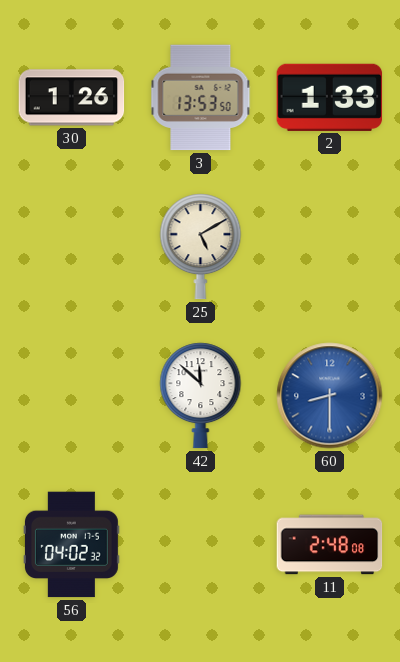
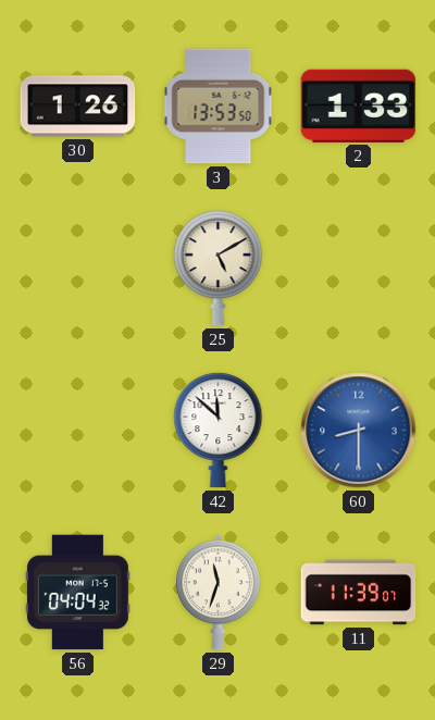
56: 04:02 -> 04:04
29: none -> 11:33
11: 2:48 -> 11:39
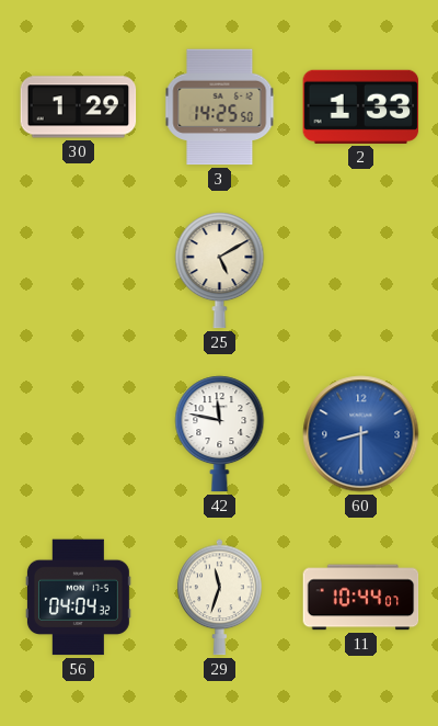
30: 1:26 -> 1:29
3: 13:53 -> 14:25
42: 11:52 -> 11:47
11: 11:39 -> 10:44
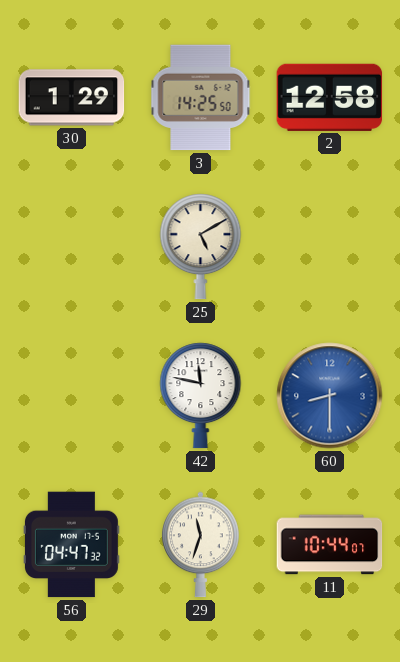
2: 1:33 -> 12:58
56: 04:04 -> 04:47
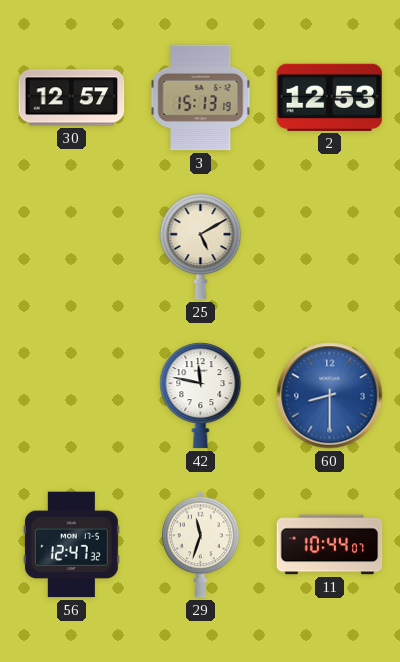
30: 1:29 -> 12:57
3: 14:25 -> 15:13
2: 12:58 -> 12:53
56: 04:47 -> 12:47
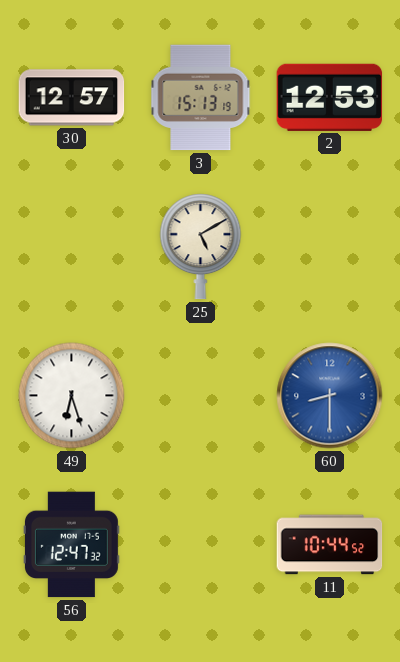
49: none -> 6:27
42: 11:47 -> none
29: 11:33 -> none
11: 10:44:07 -> 10:44:52
